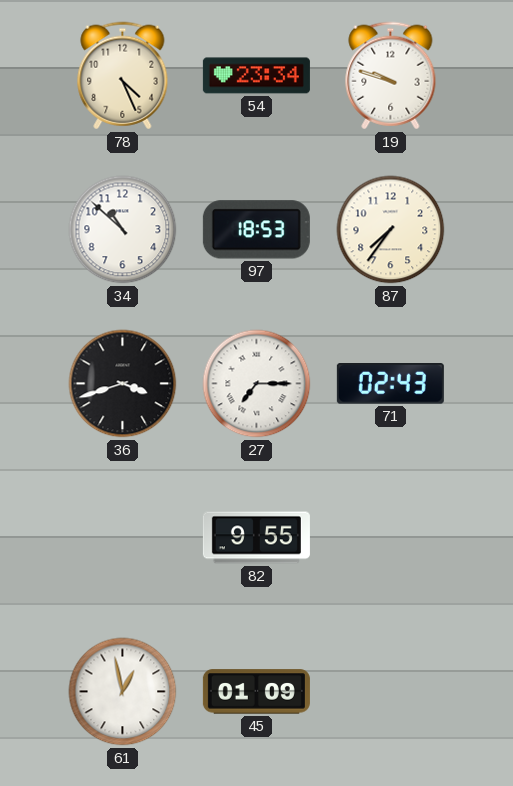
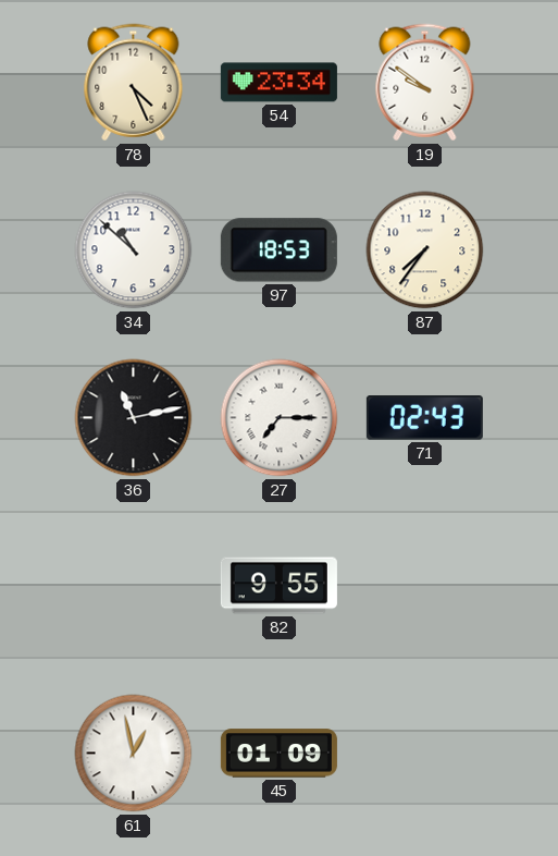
19: 9:48 -> 9:51
36: 3:42 -> 11:13
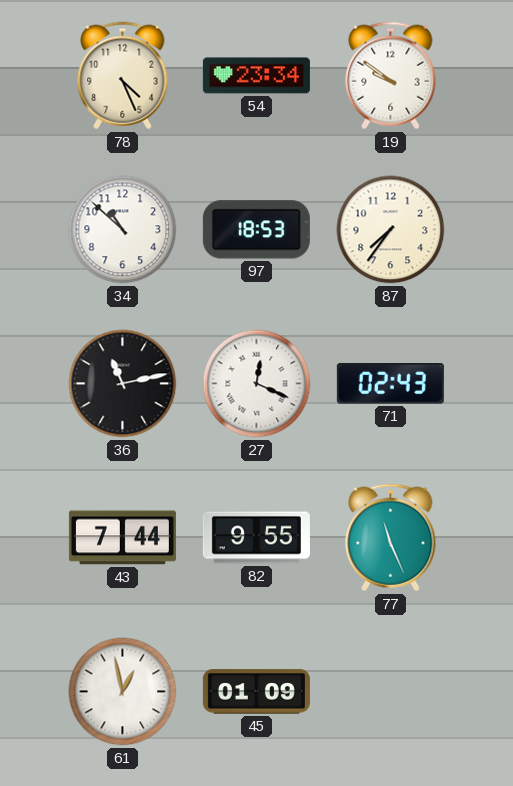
27: 7:15 -> 12:19
43: none -> 7:44
77: none -> 11:26
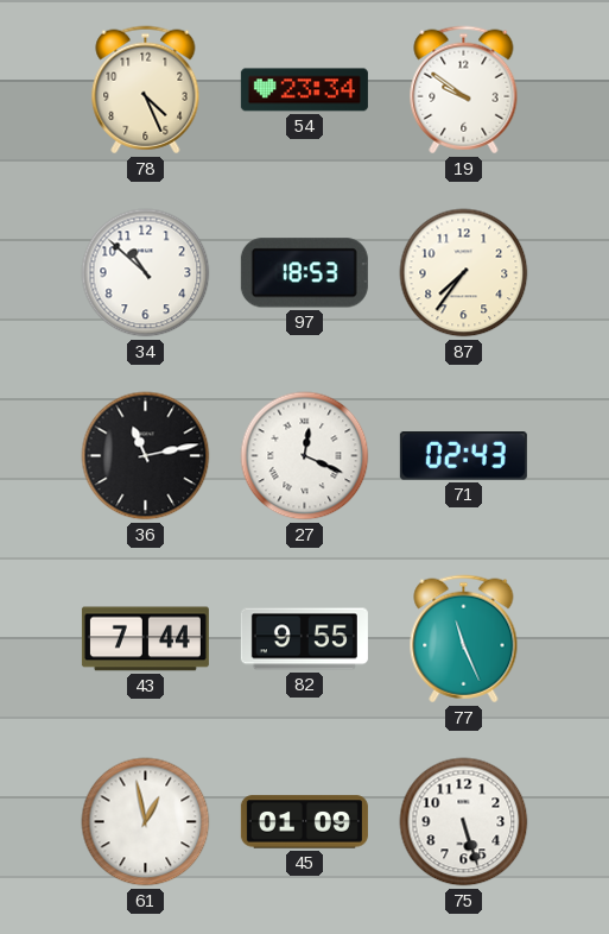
75: none -> 5:27
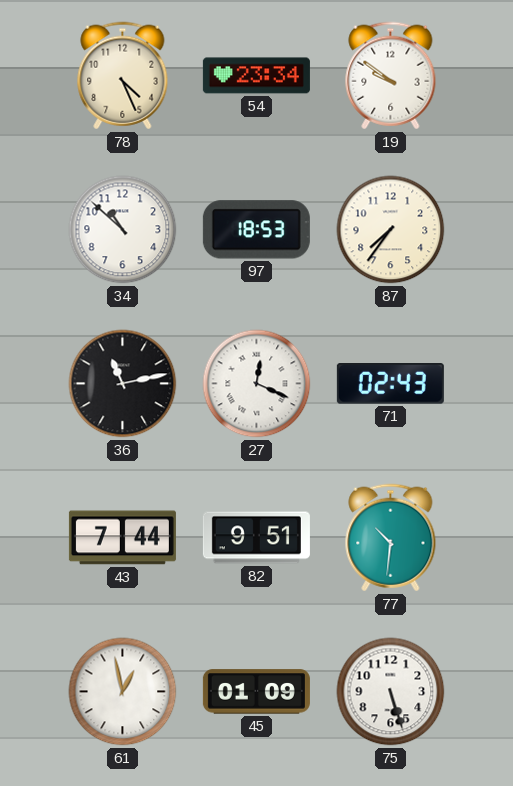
82: 9:55 -> 9:51
77: 11:26 -> 10:31
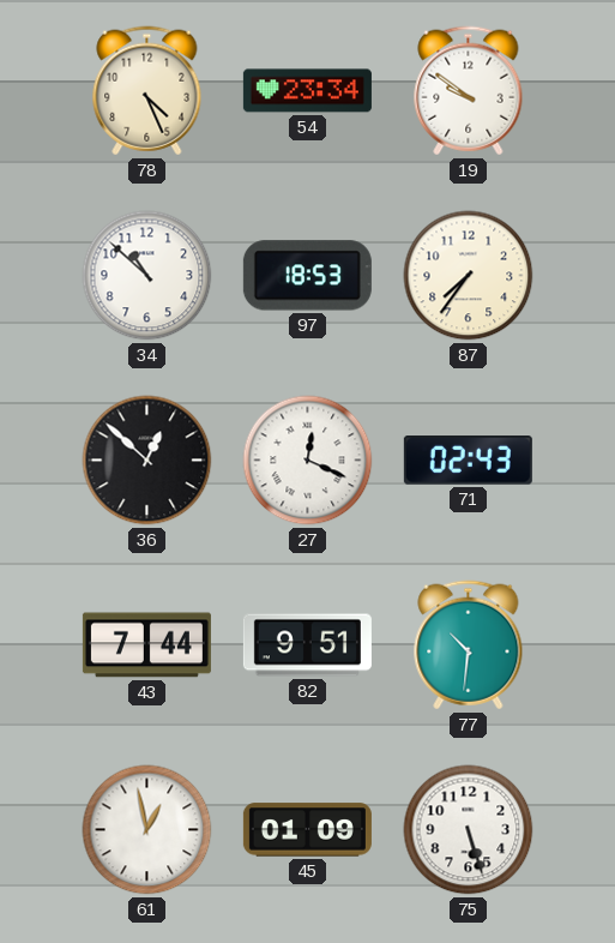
36: 11:13 -> 12:52
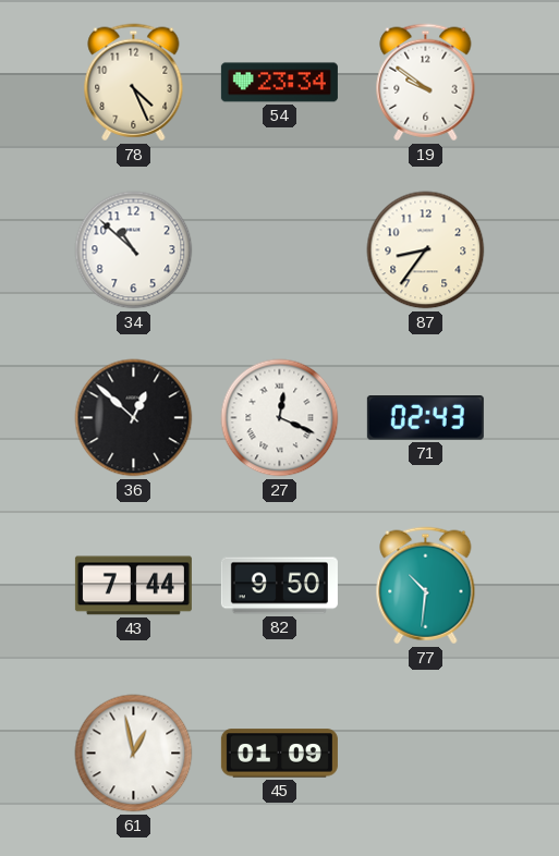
97: 18:53 -> none
87: 7:36 -> 8:36
82: 9:51 -> 9:50
75: 5:27 -> none
